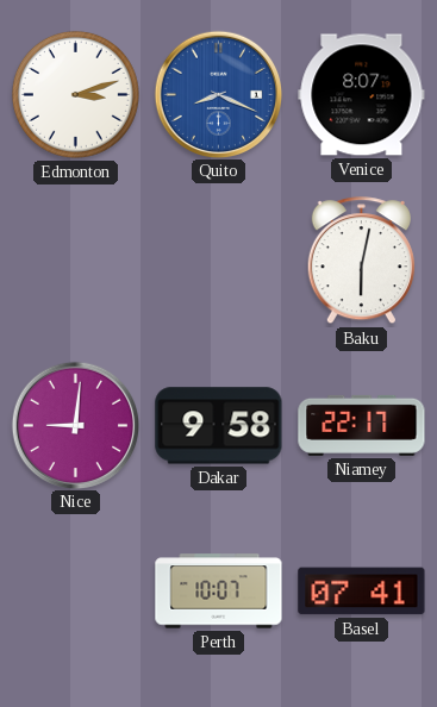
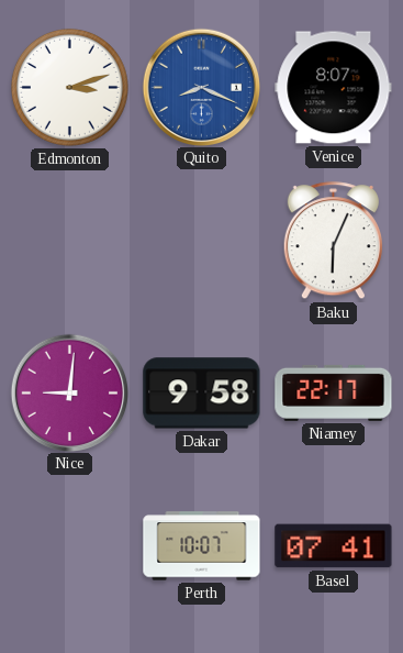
Baku: 6:02 -> 6:04
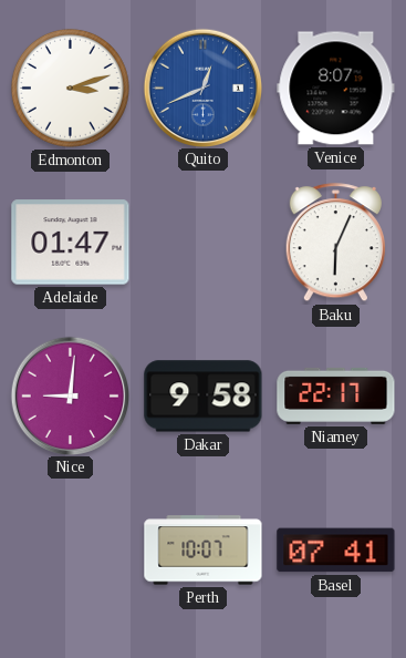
Quito: 8:19 -> 12:41
Adelaide: none -> 01:47
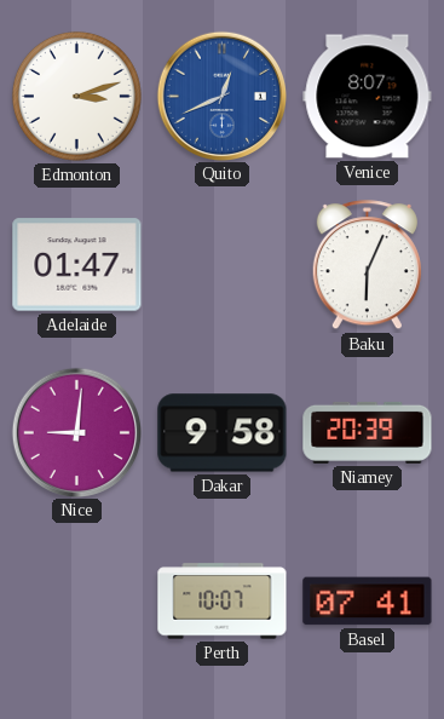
Niamey: 22:17 -> 20:39
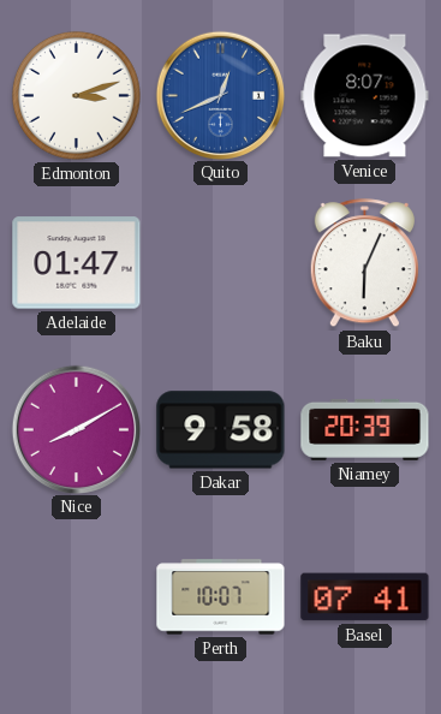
Nice: 9:01 -> 8:10
